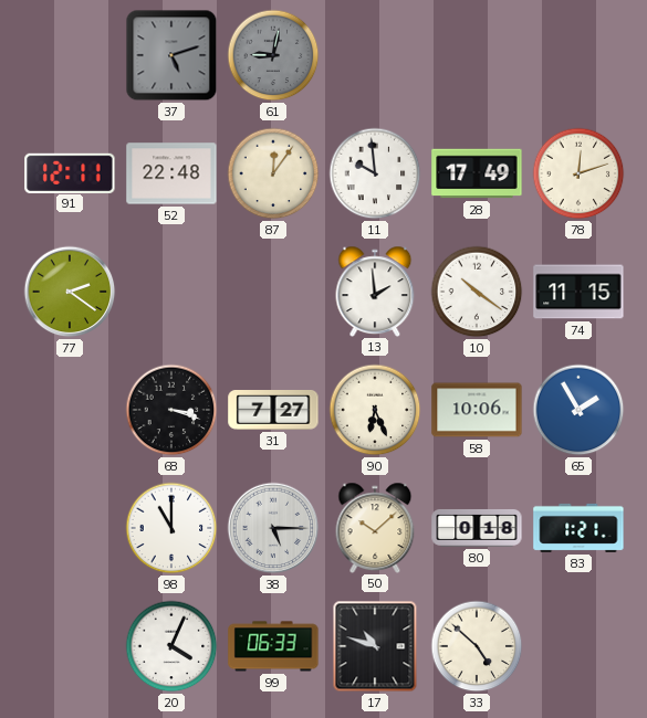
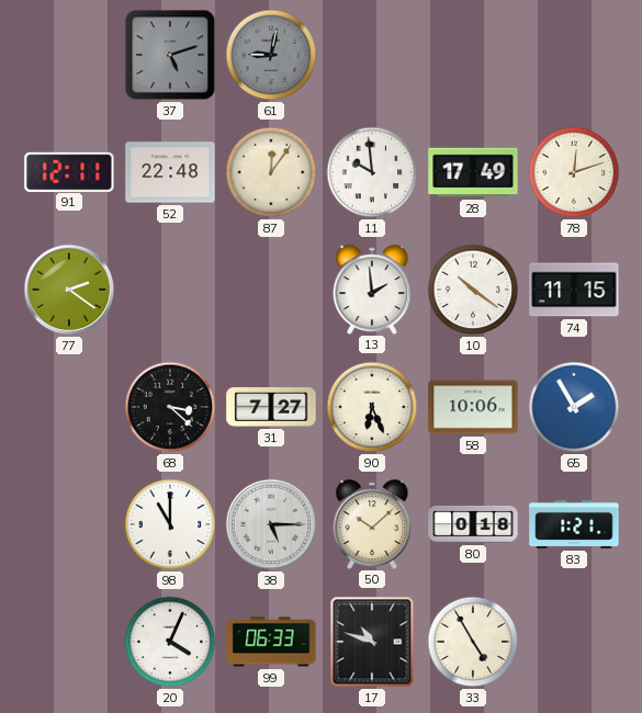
68: 3:18 -> 3:22
33: 4:52 -> 4:55
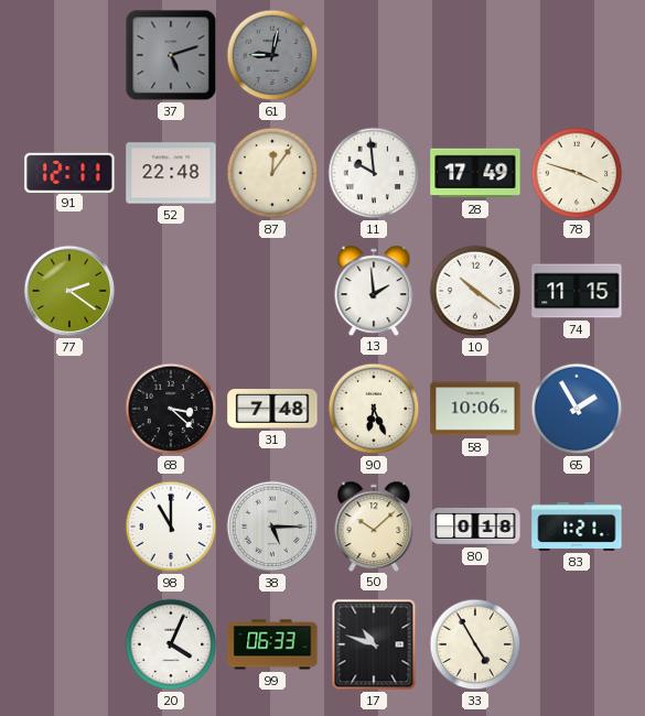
78: 12:12 -> 3:48
31: 7:27 -> 7:48
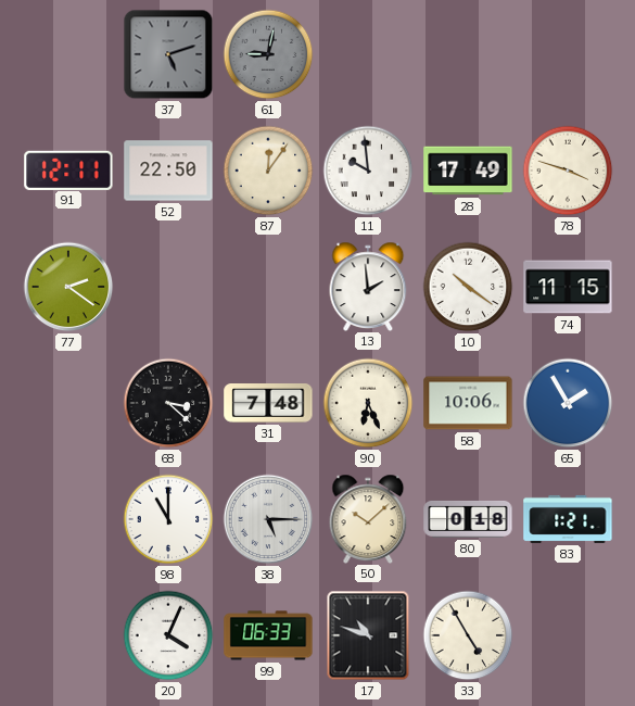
52: 22:48 -> 22:50
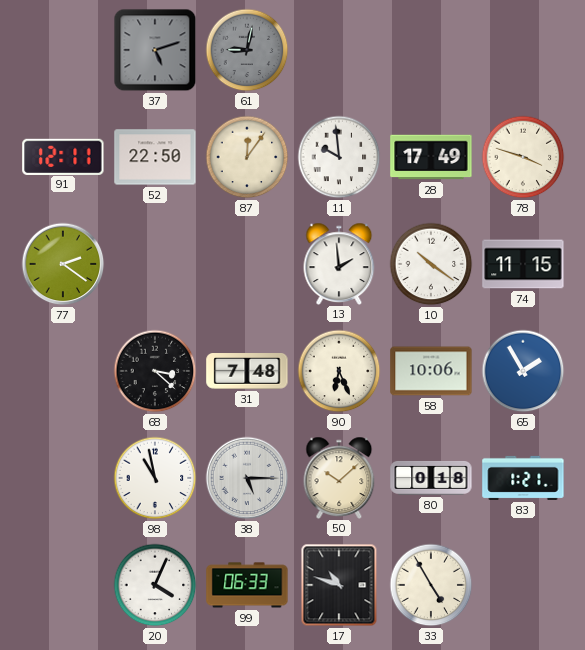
98: 11:00 -> 10:58
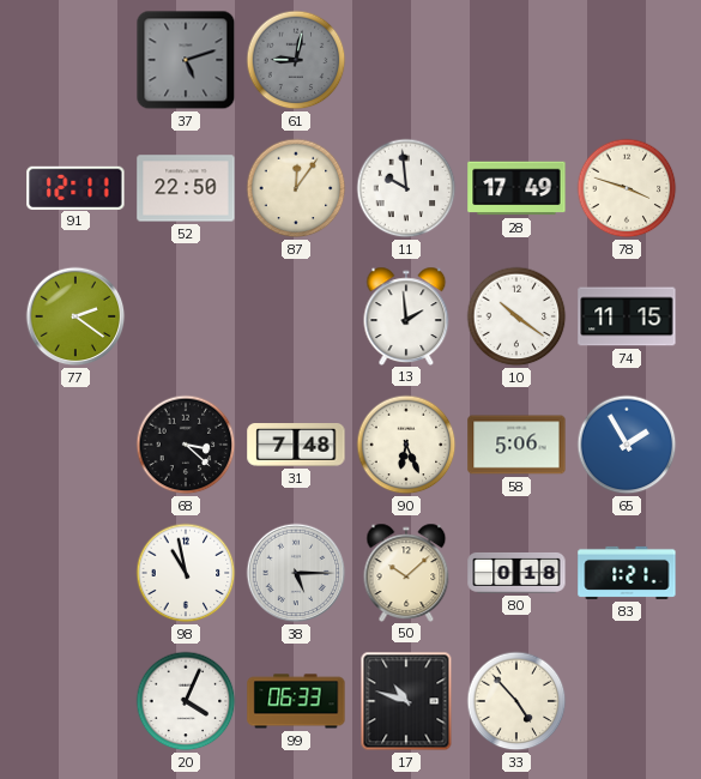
58: 10:06 -> 5:06
33: 4:55 -> 4:53
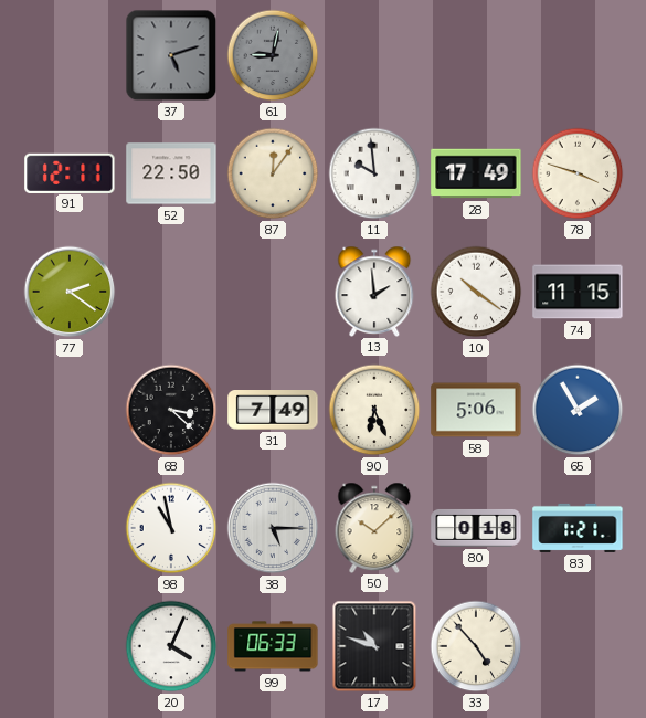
31: 7:48 -> 7:49
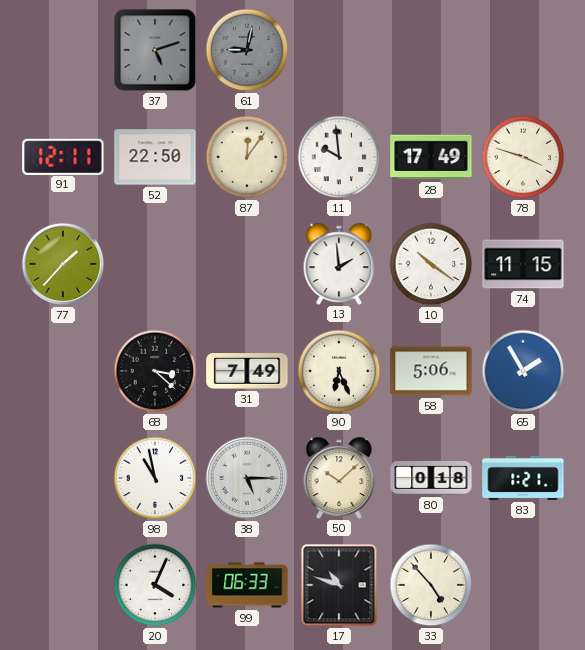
77: 2:21 -> 1:37
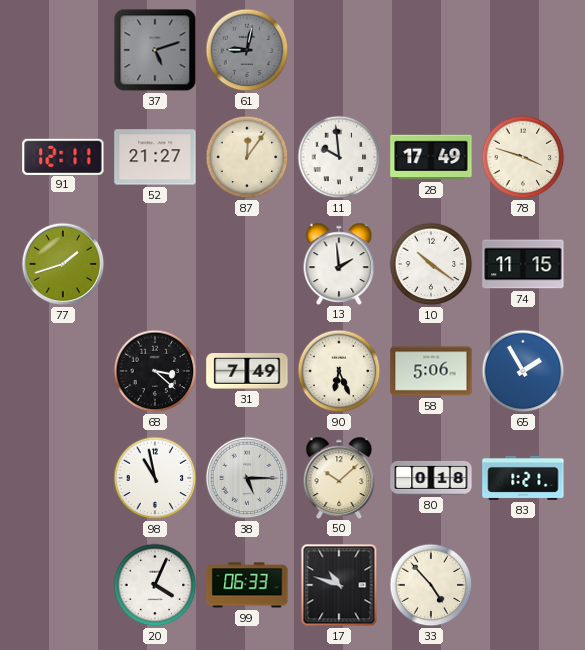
52: 22:50 -> 21:27
77: 1:37 -> 1:42
